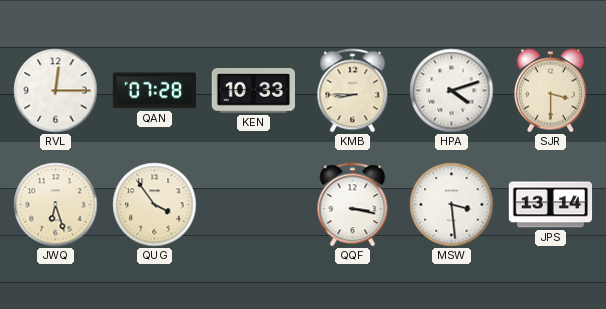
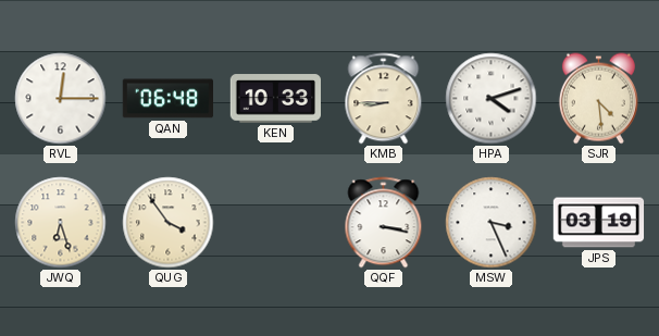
QAN: 07:28 -> 06:48
SJR: 3:30 -> 4:29
MSW: 3:29 -> 3:26
JPS: 13:14 -> 03:19
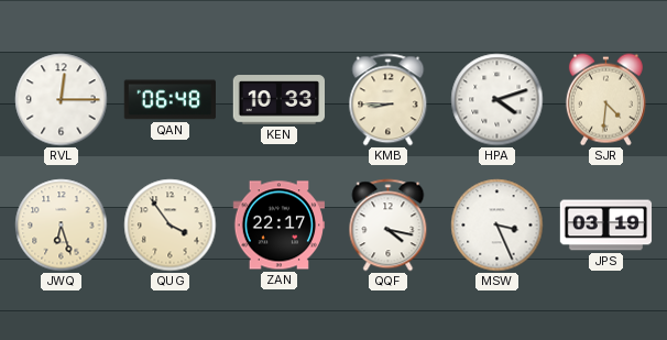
SJR: 4:29 -> 4:31
ZAN: none -> 22:17
QQF: 3:17 -> 4:17
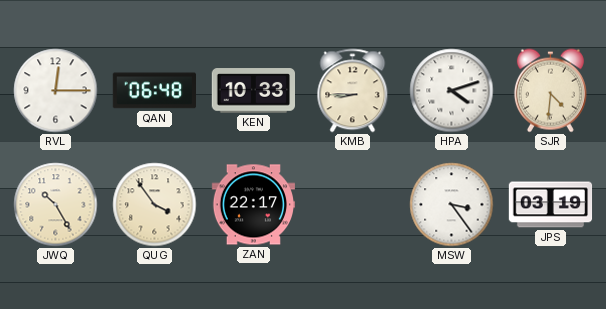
JWQ: 6:27 -> 10:25
QQF: 4:17 -> none
MSW: 3:26 -> 3:24
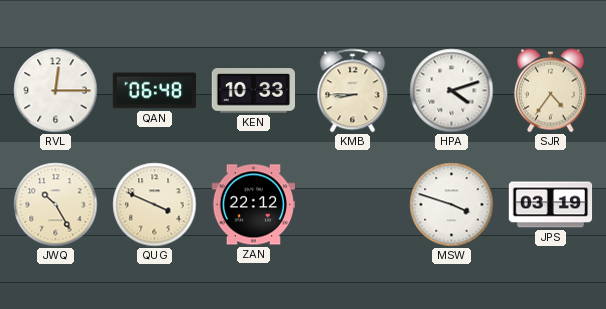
SJR: 4:31 -> 4:36
QUG: 3:54 -> 3:49
ZAN: 22:17 -> 22:12
MSW: 3:24 -> 3:48
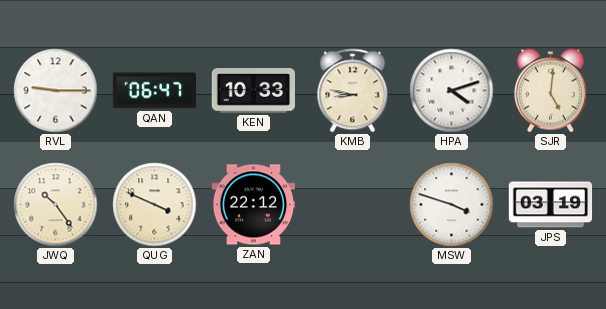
RVL: 12:15 -> 9:15
QAN: 06:48 -> 06:47
KMB: 8:45 -> 8:47
SJR: 4:36 -> 5:01
JWQ: 10:25 -> 10:24
